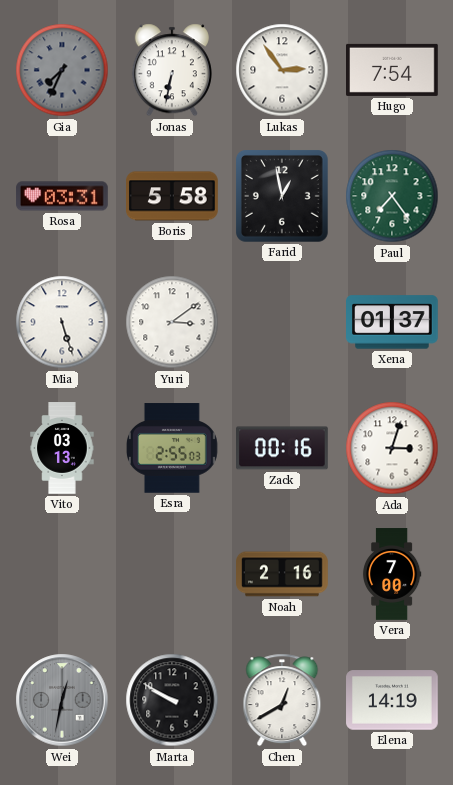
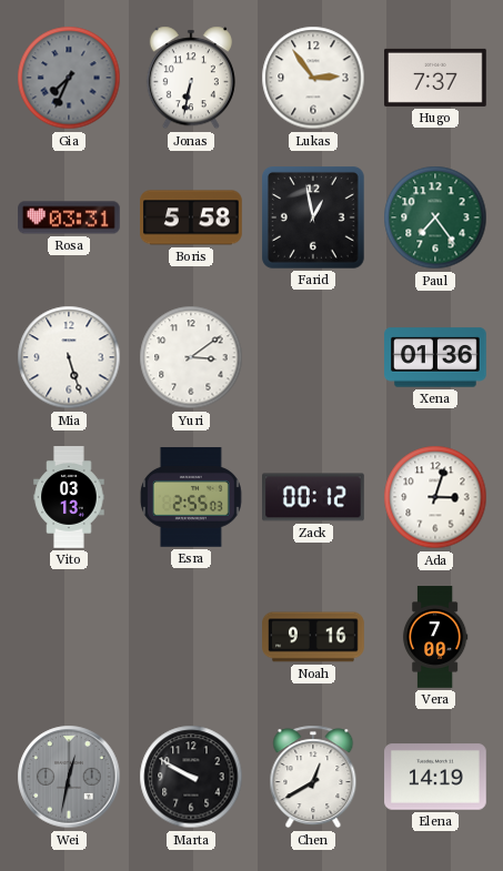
Hugo: 7:54 -> 7:37
Xena: 01:37 -> 01:36
Zack: 00:16 -> 00:12
Noah: 2:16 -> 9:16
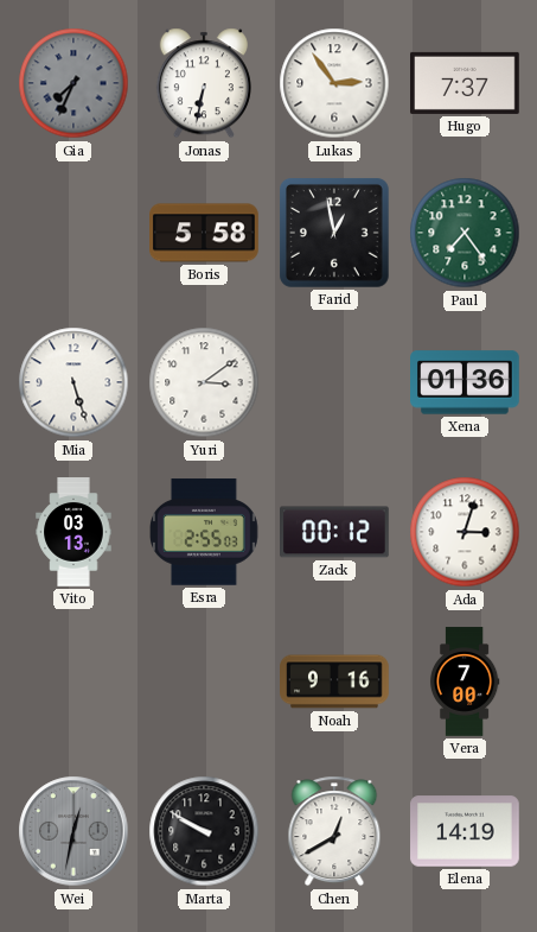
Rosa: 03:31 -> none
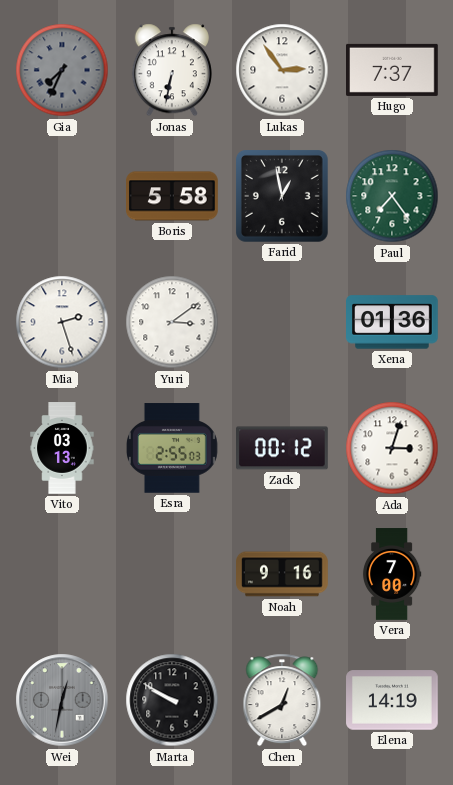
Mia: 5:27 -> 2:27
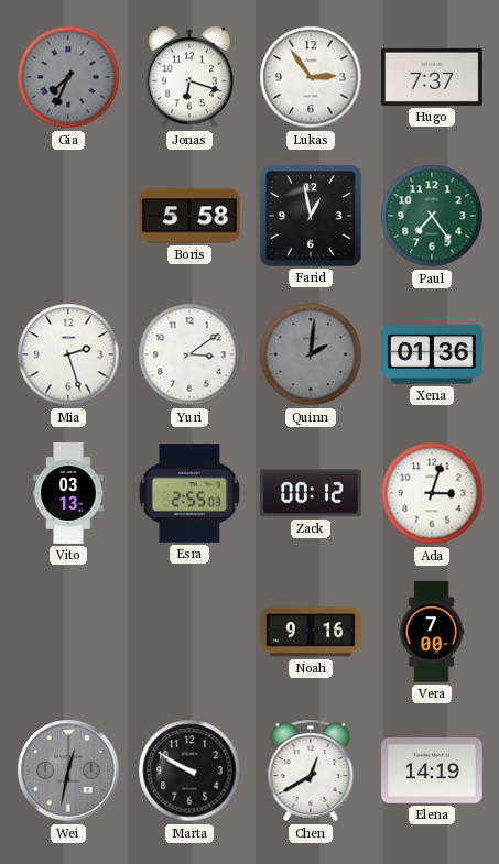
Jonas: 6:32 -> 6:18
Quinn: none -> 2:01
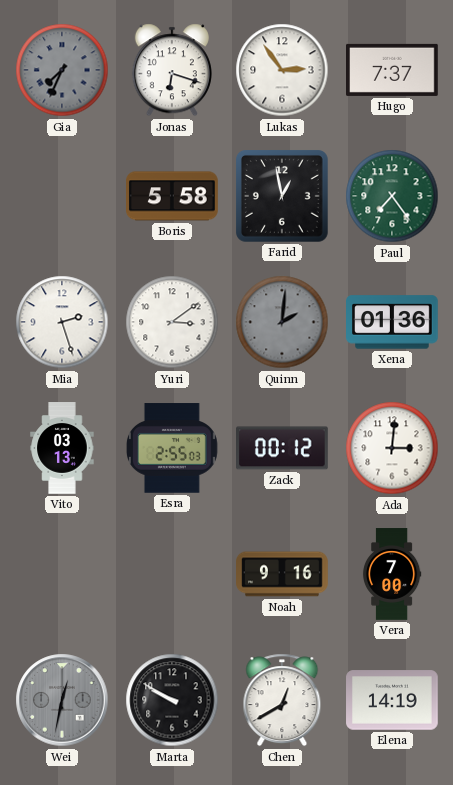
Ada: 3:03 -> 3:01
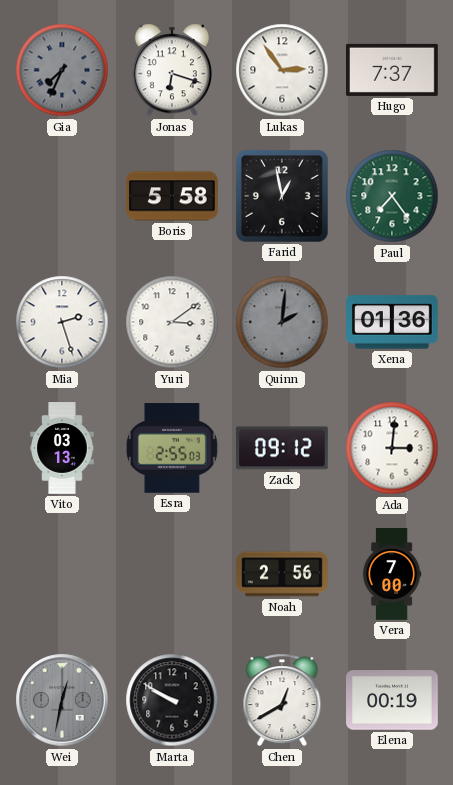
Zack: 00:12 -> 09:12
Noah: 9:16 -> 2:56
Elena: 14:19 -> 00:19
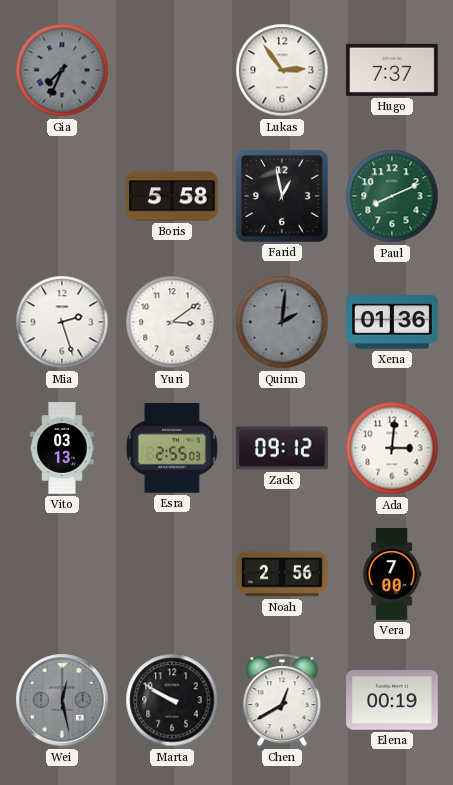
Jonas: 6:18 -> none
Paul: 7:24 -> 8:11
Wei: 12:32 -> 12:28
